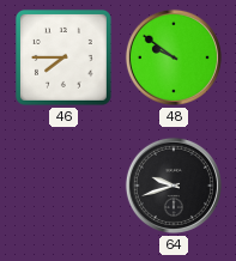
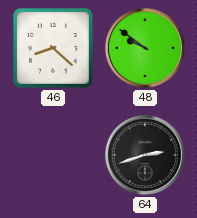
46: 7:45 -> 8:22
64: 9:42 -> 2:42
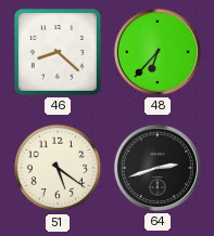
48: 9:51 -> 6:37
51: none -> 5:21
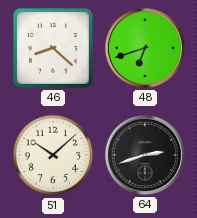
48: 6:37 -> 6:42
51: 5:21 -> 10:08
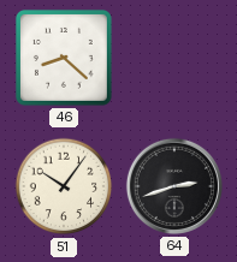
48: 6:42 -> none
51: 10:08 -> 10:06
